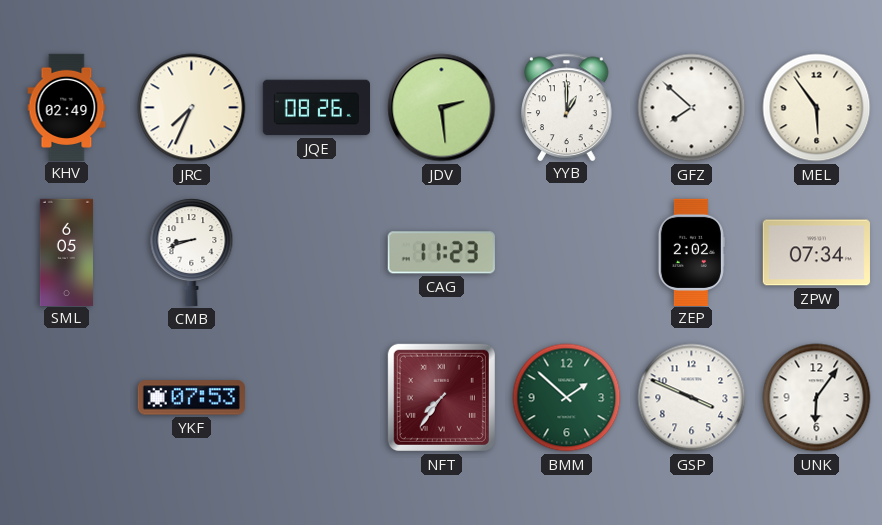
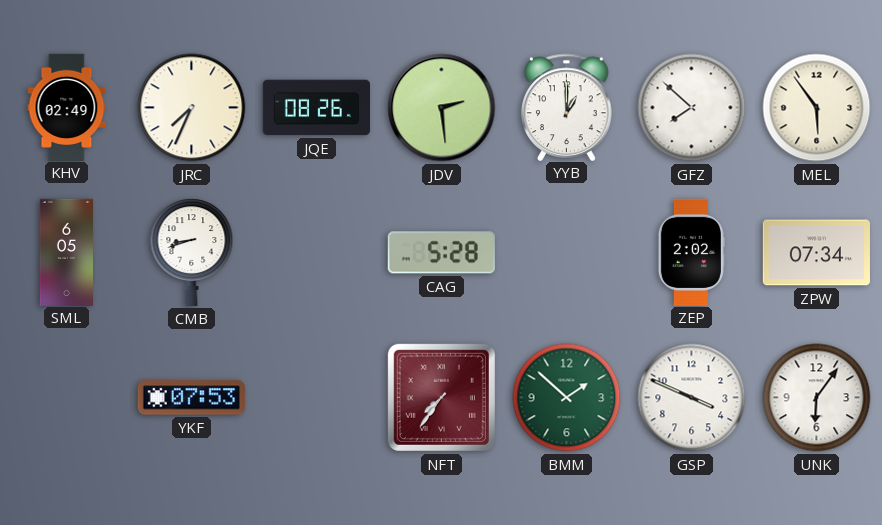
CAG: 11:23 -> 5:28
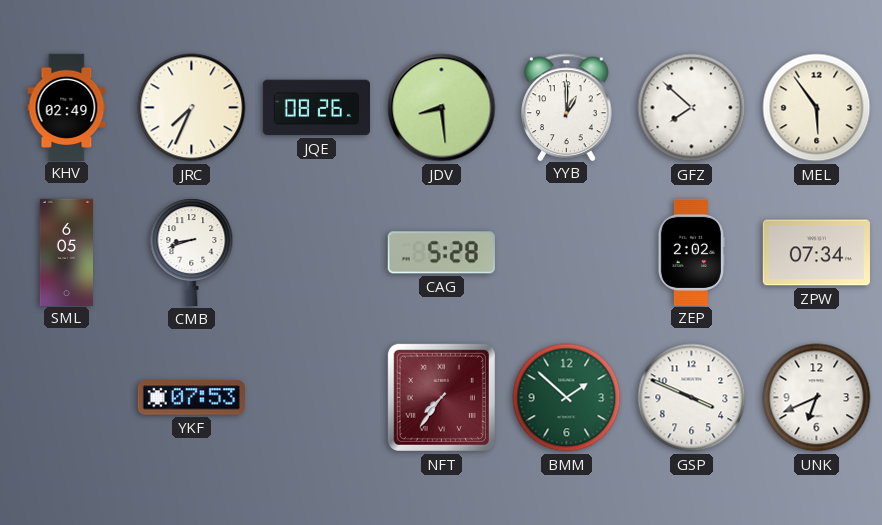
JDV: 2:29 -> 8:29
UNK: 6:06 -> 6:41
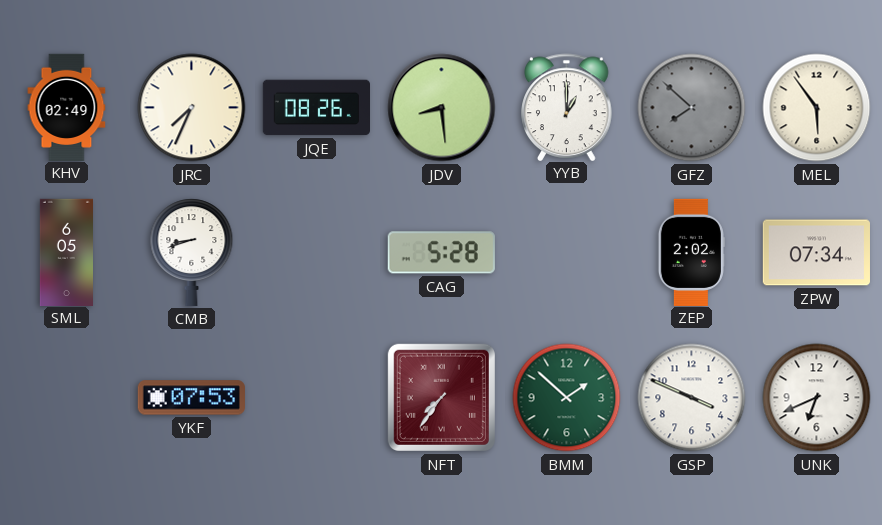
GFZ dial: white -> grey
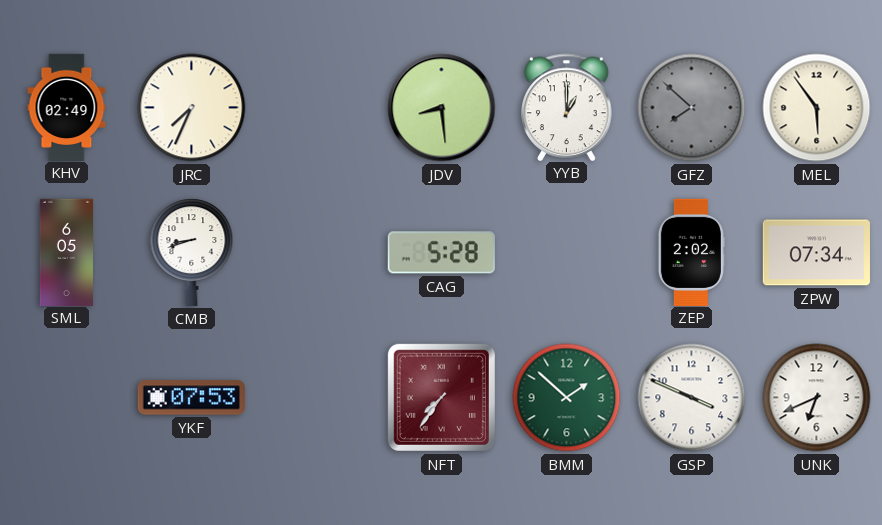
JQE: 08:26 -> none
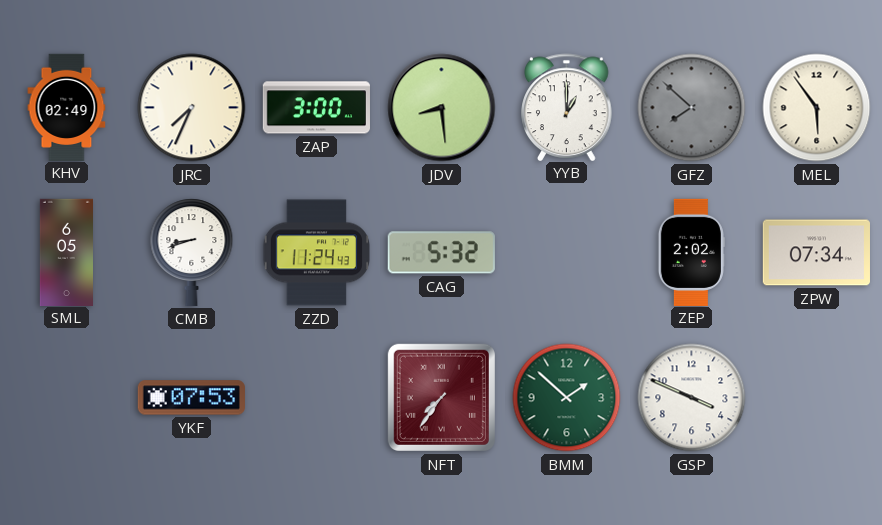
ZAP: none -> 3:00
ZZD: none -> 11:24
CAG: 5:28 -> 5:32
UNK: 6:41 -> none
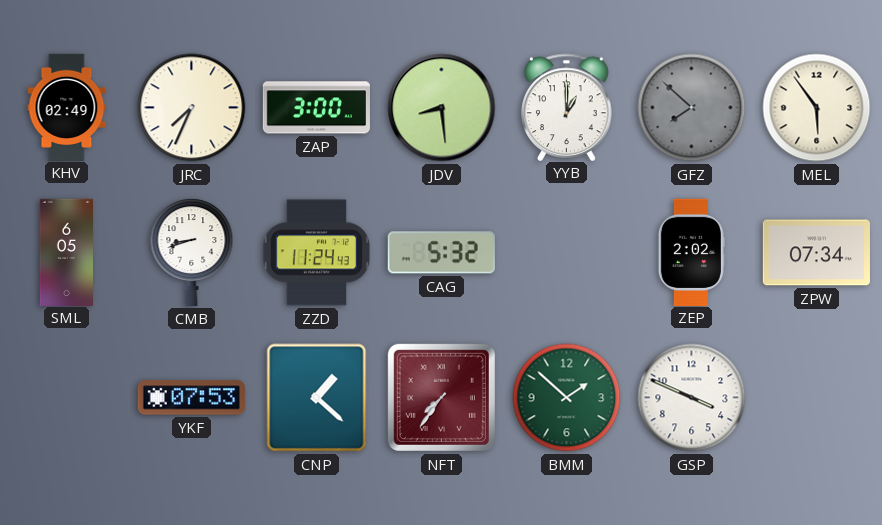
CNP: none -> 1:22
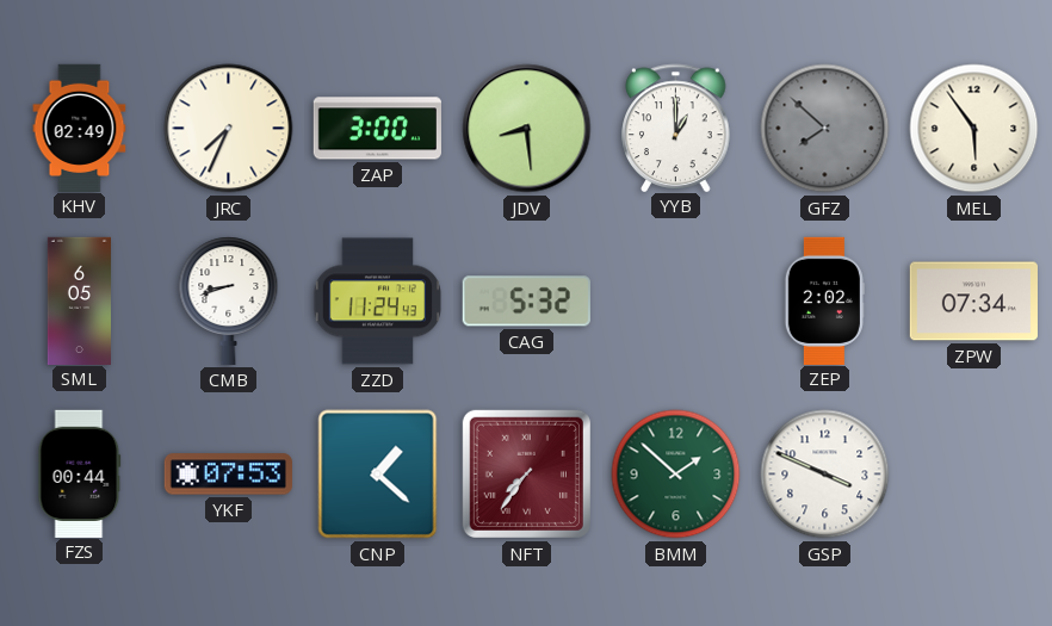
FZS: none -> 00:44
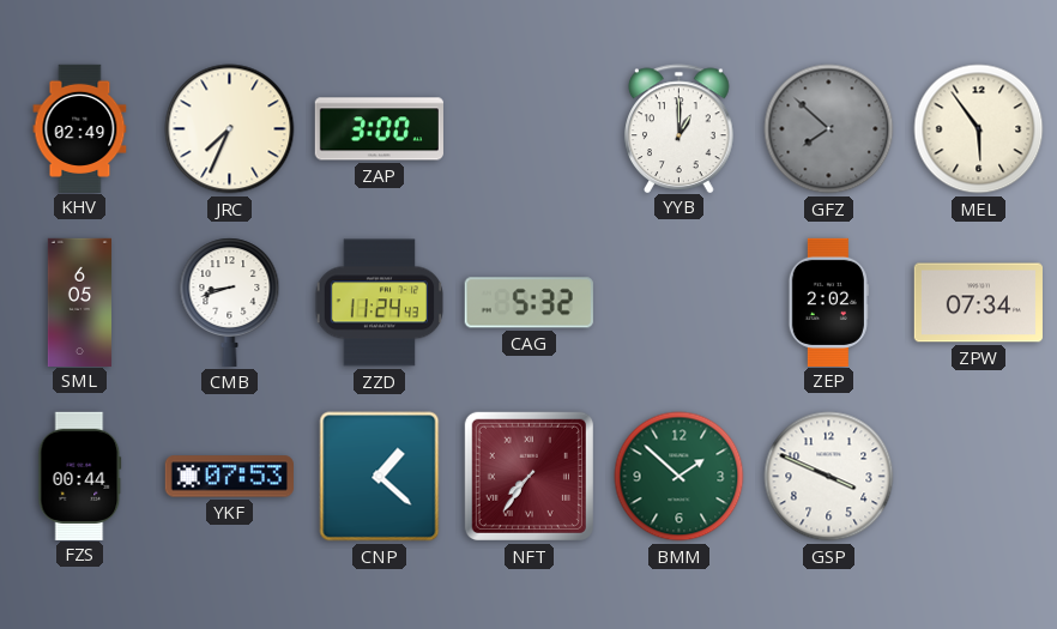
JDV: 8:29 -> none
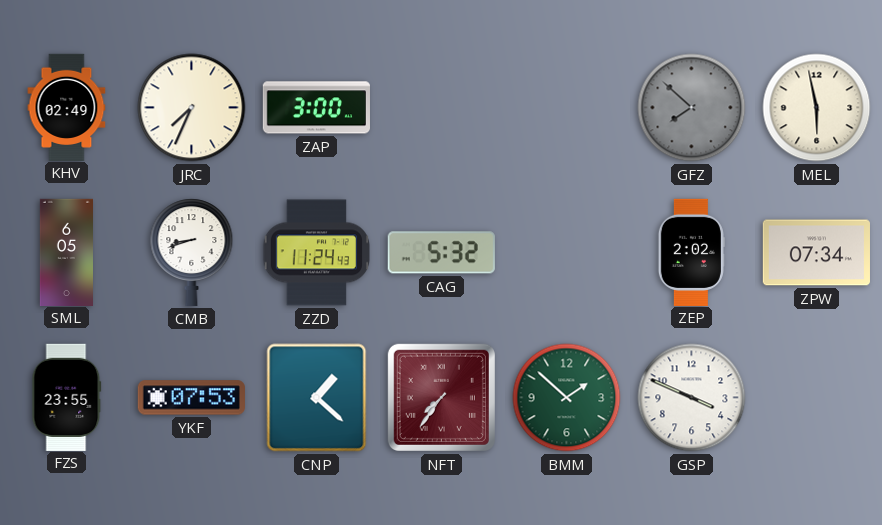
YYB: 1:00 -> none
MEL: 5:54 -> 5:58
FZS: 00:44 -> 23:55
